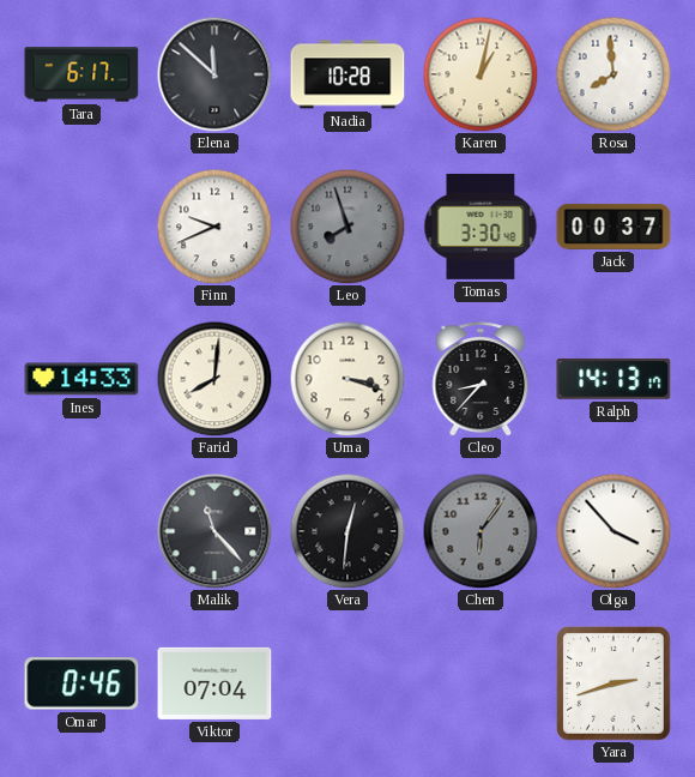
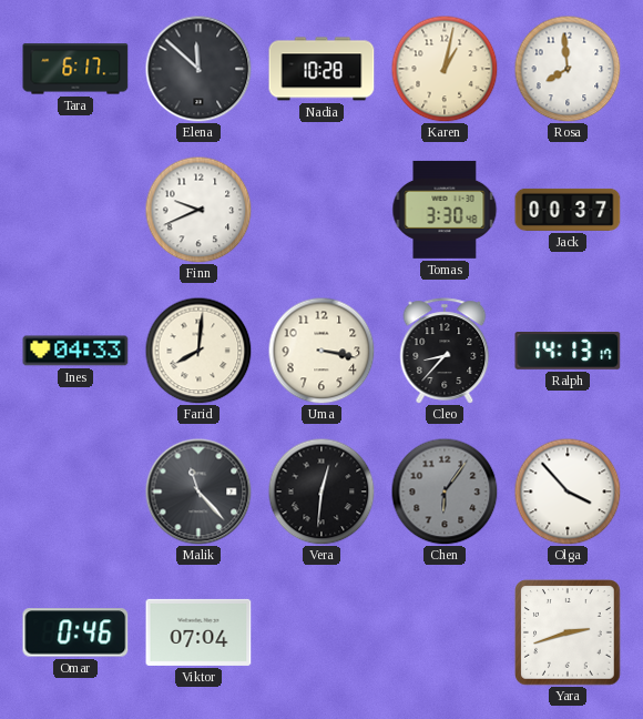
Leo: 7:57 -> none
Ines: 14:33 -> 04:33
Uma: 3:18 -> 3:17
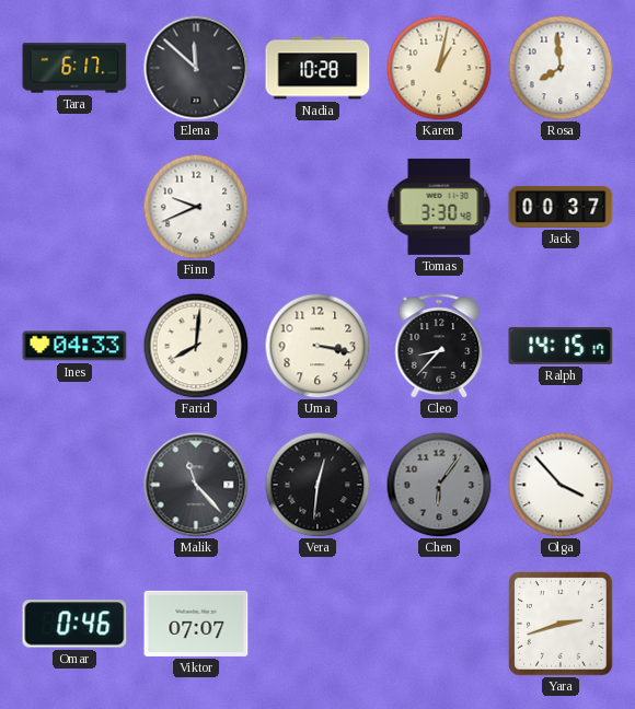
Ralph: 14:13 -> 14:15
Viktor: 07:04 -> 07:07
